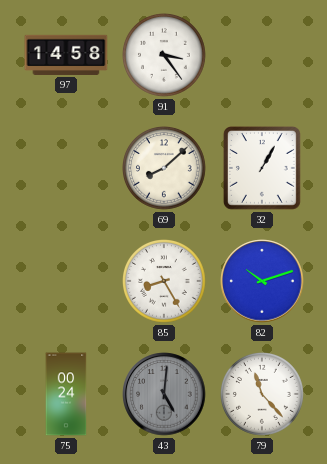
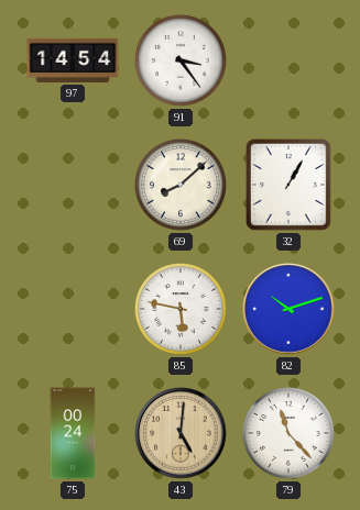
97: 14:58 -> 14:54
85: 8:25 -> 5:47
43 dial: grey -> champagne
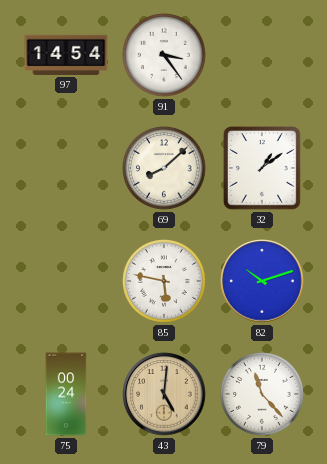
32: 1:05 -> 1:09
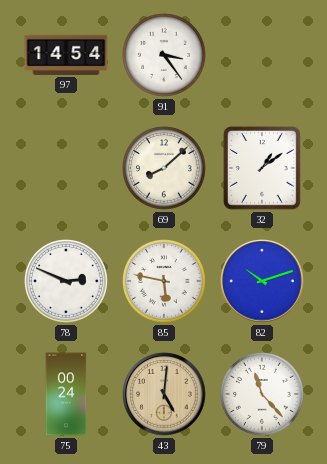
78: none -> 2:49
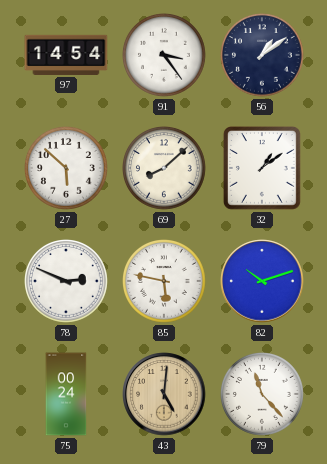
56: none -> 1:09
27: none -> 5:52
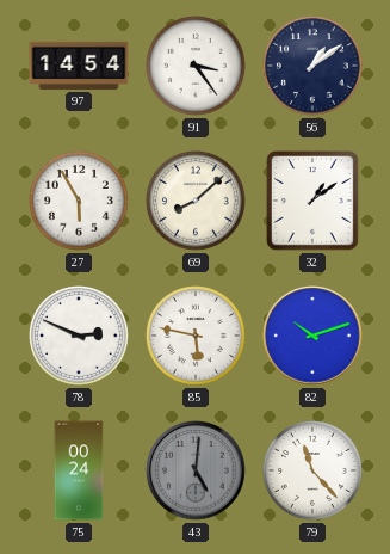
27: 5:52 -> 5:55
43 dial: champagne -> grey
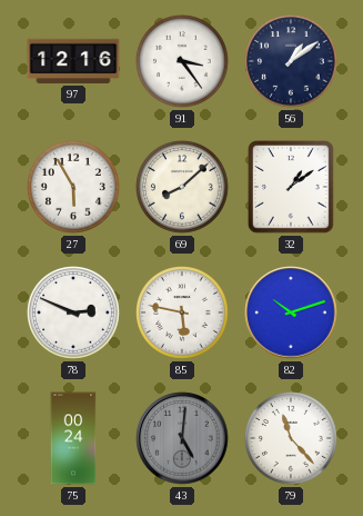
97: 14:54 -> 12:16
